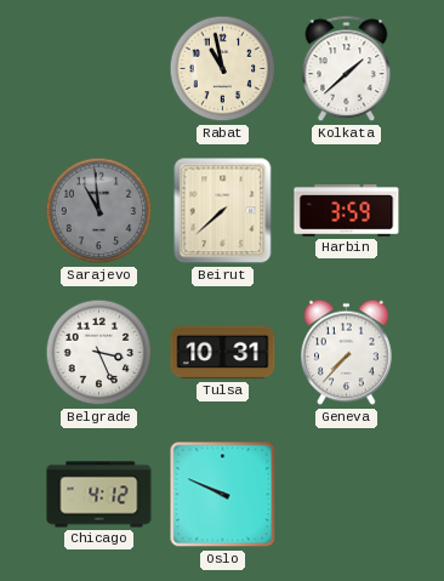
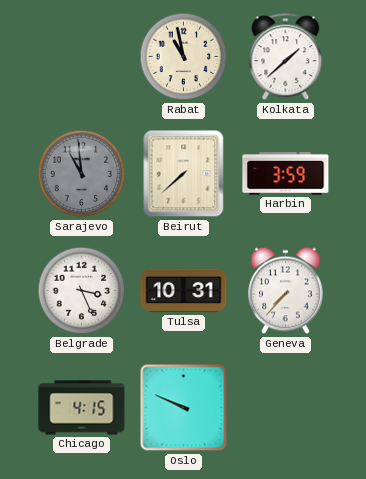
Chicago: 4:12 -> 4:15
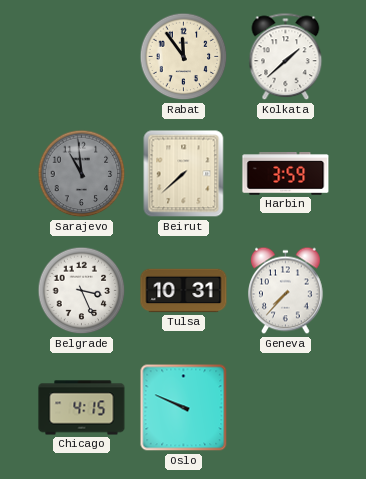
Rabat: 10:58 -> 11:54
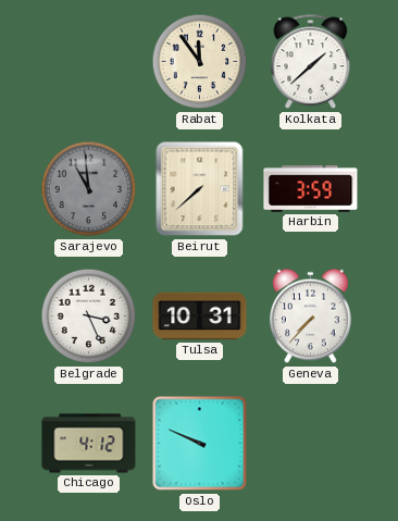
Chicago: 4:15 -> 4:12
